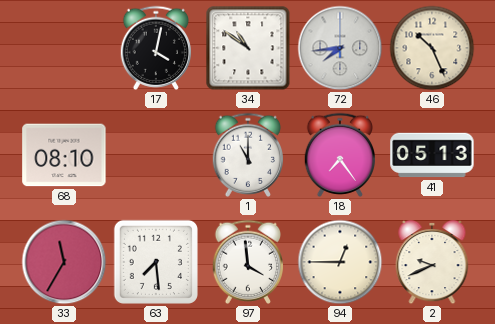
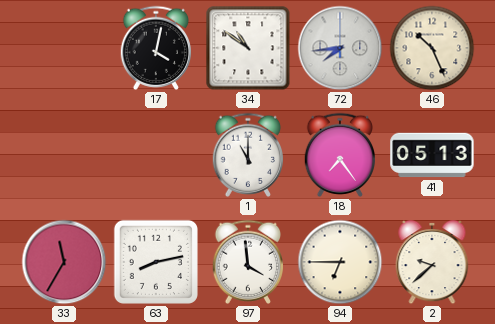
68: 08:10 -> none
63: 7:29 -> 8:13
94: 12:45 -> 6:45
2: 9:41 -> 9:38
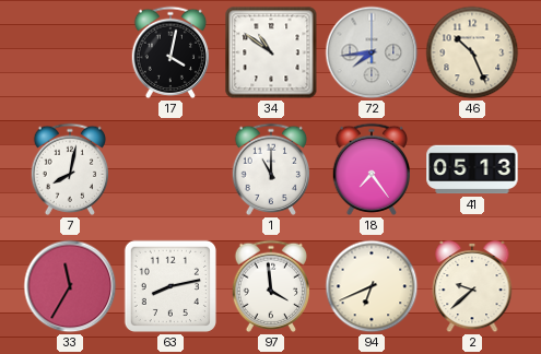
7: none -> 8:02
94: 6:45 -> 6:41
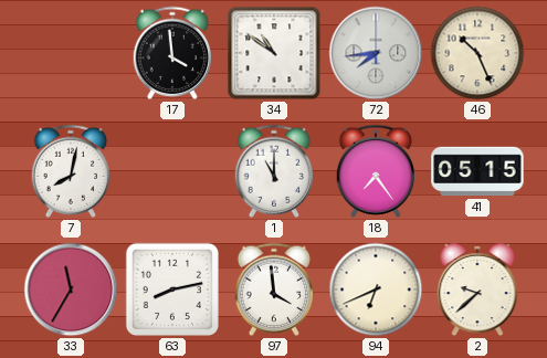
17: 4:02 -> 3:59
41: 05:13 -> 05:15
